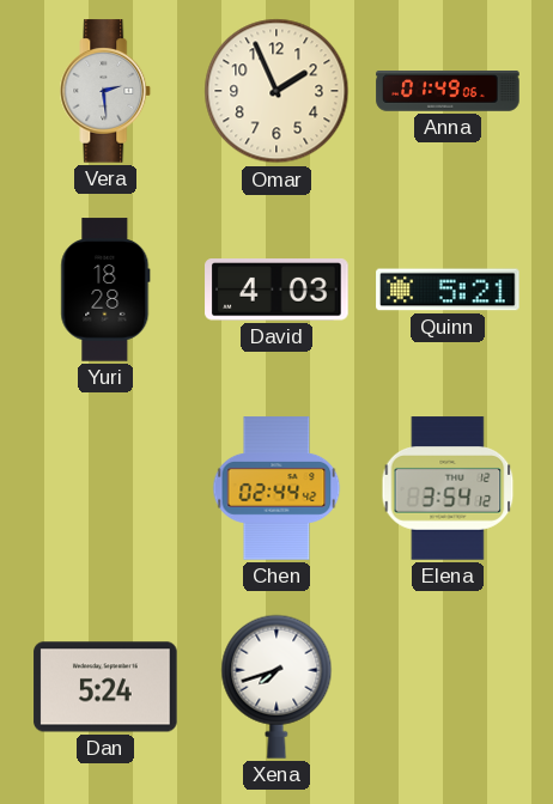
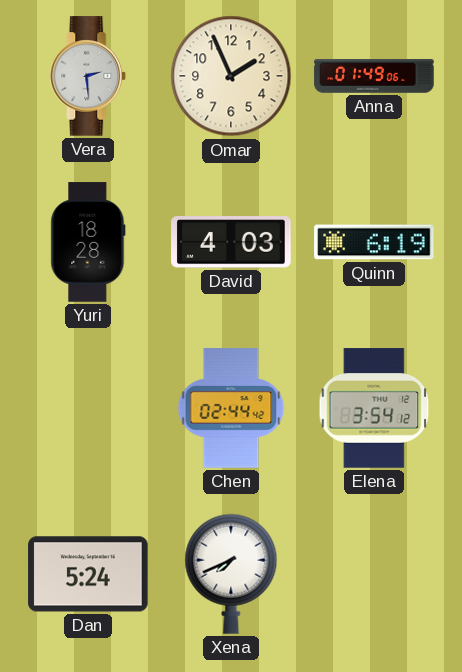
Quinn: 5:21 -> 6:19
Xena: 7:42 -> 7:41
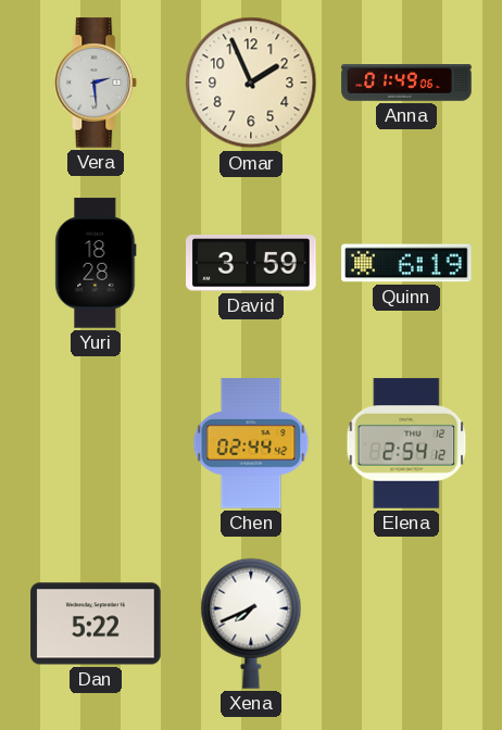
David: 4:03 -> 3:59
Elena: 3:54 -> 2:54
Dan: 5:24 -> 5:22
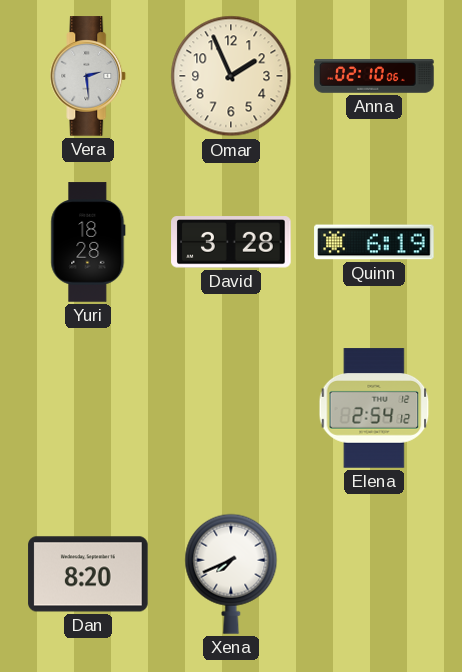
Anna: 01:49 -> 02:10
David: 3:59 -> 3:28
Chen: 02:44 -> none
Dan: 5:22 -> 8:20
